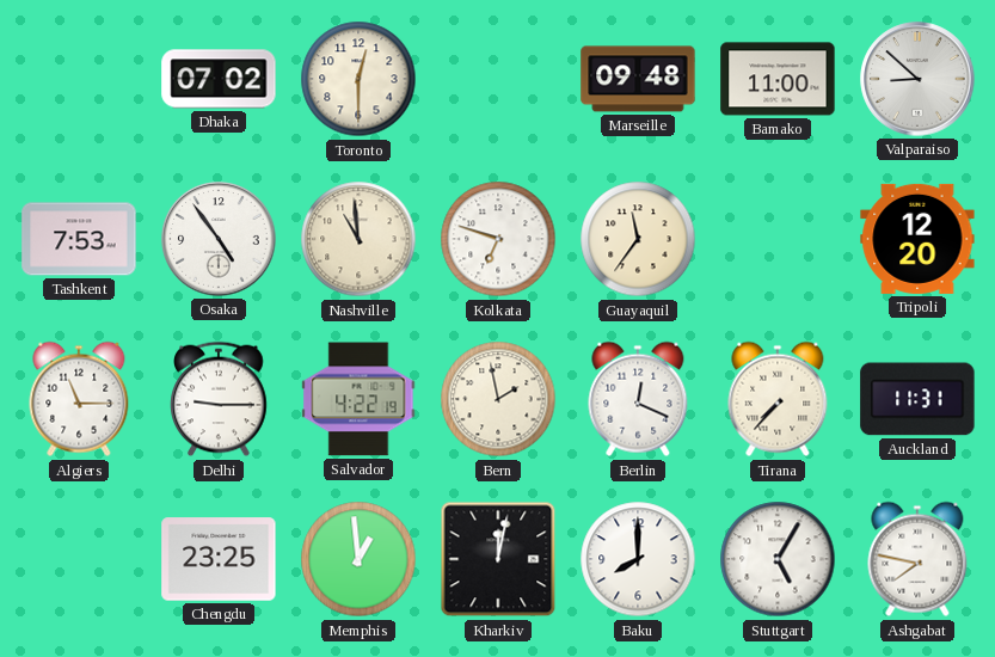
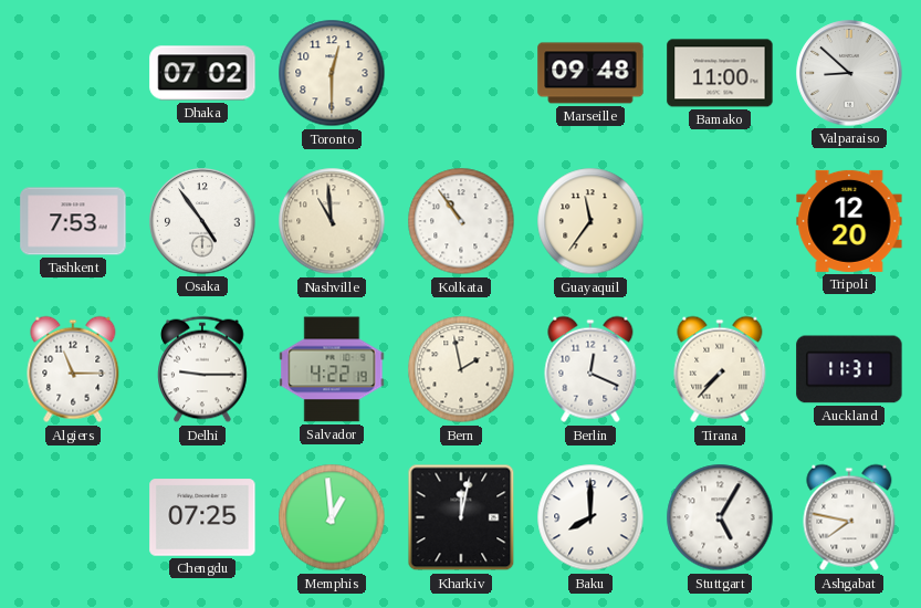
Kolkata: 6:48 -> 10:54
Chengdu: 23:25 -> 07:25
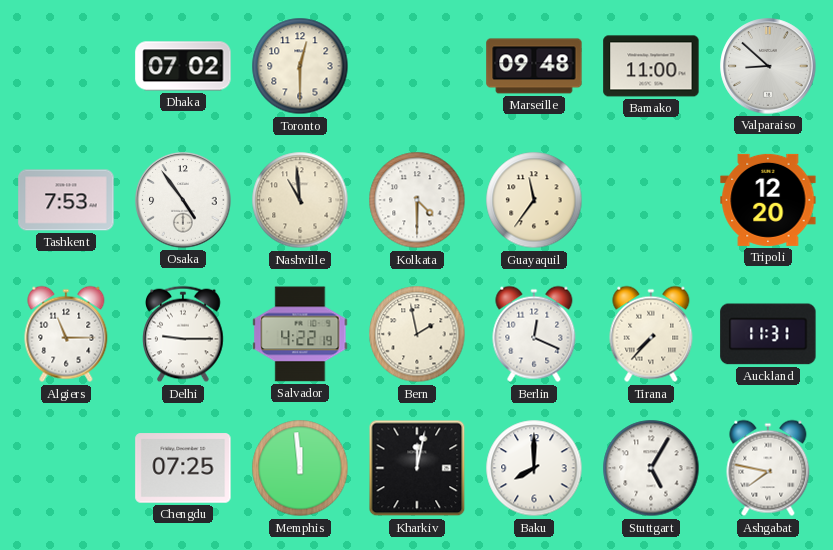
Kolkata: 10:54 -> 4:30
Memphis: 12:59 -> 11:59
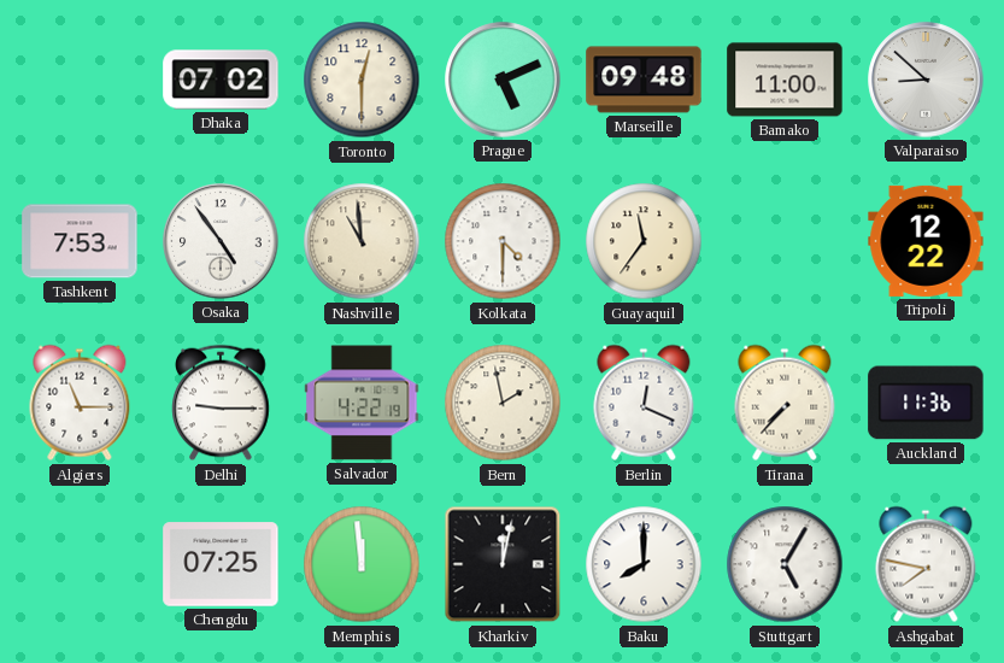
Prague: none -> 5:11
Tripoli: 12:20 -> 12:22
Auckland: 11:31 -> 11:36
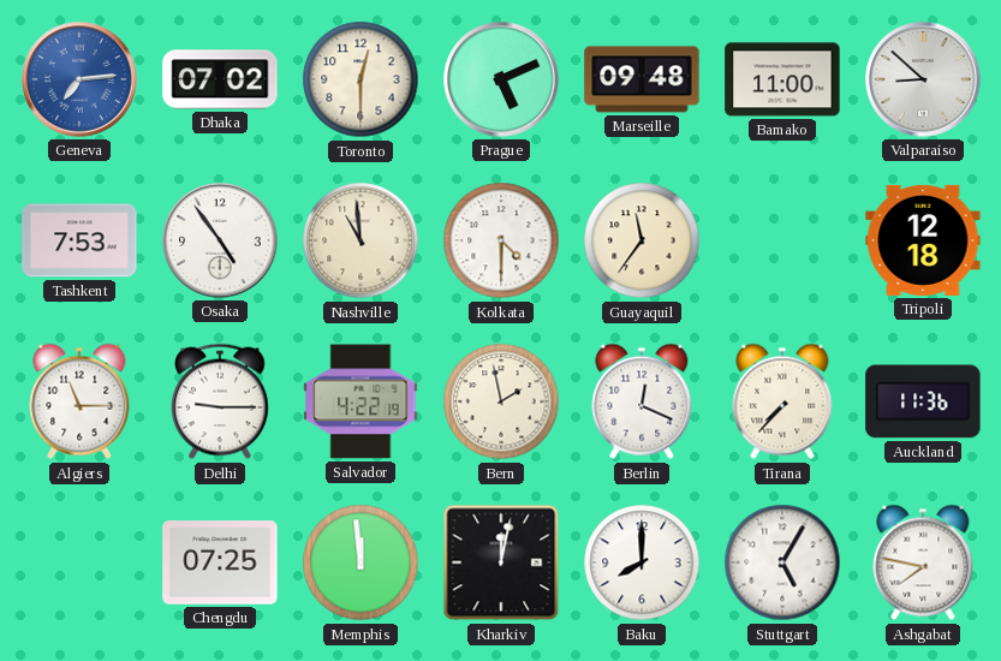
Geneva: none -> 7:14
Tripoli: 12:22 -> 12:18
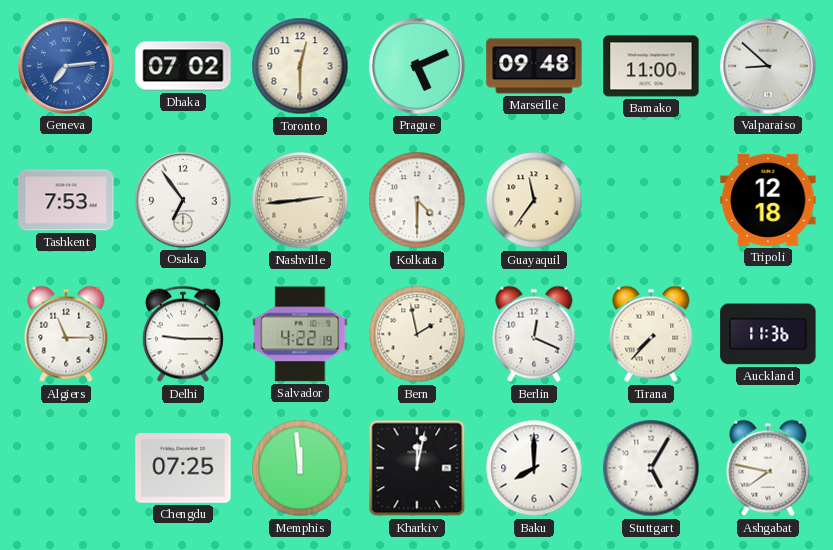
Osaka: 4:54 -> 6:54
Nashville: 10:59 -> 2:44
